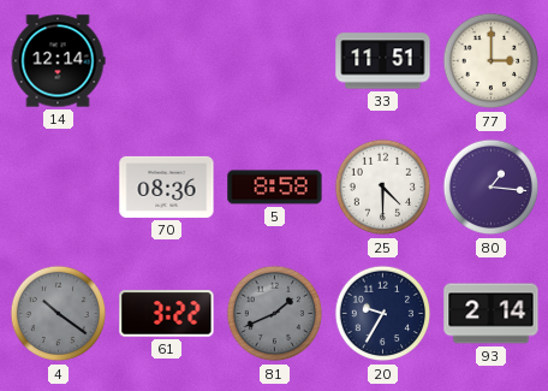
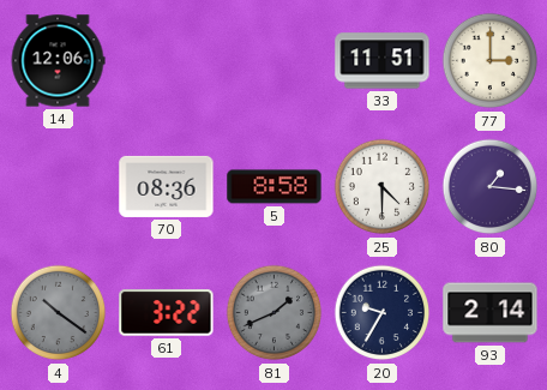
14: 12:14 -> 12:06
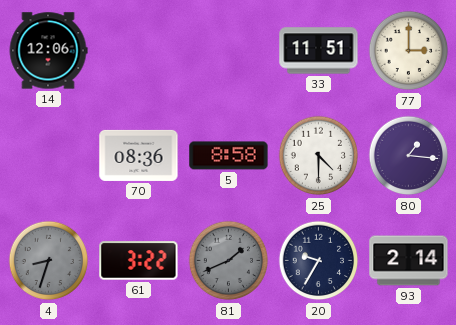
4: 10:21 -> 8:33
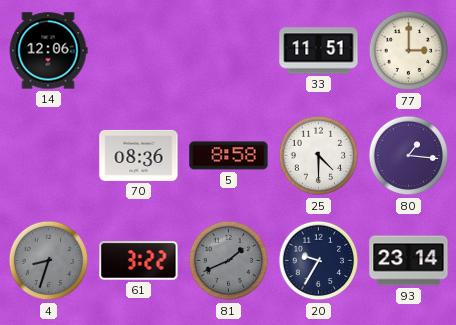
93: 2:14 -> 23:14
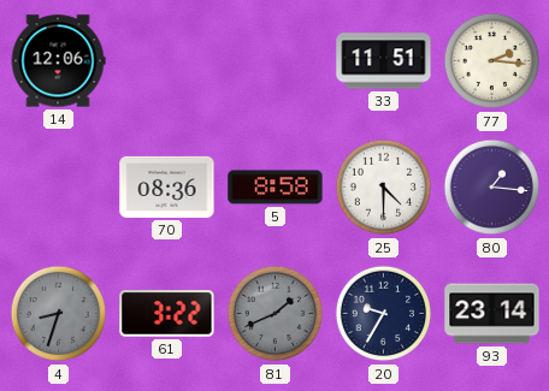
77: 3:00 -> 2:16
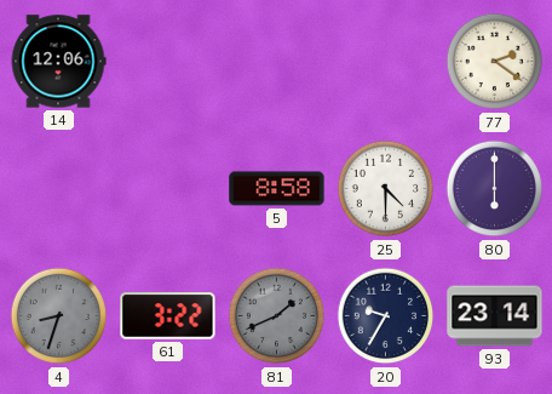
33: 11:51 -> none
77: 2:16 -> 2:21
70: 08:36 -> none
80: 1:16 -> 6:00
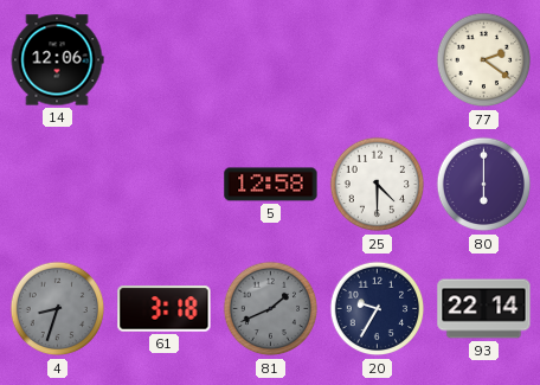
5: 8:58 -> 12:58
61: 3:22 -> 3:18
93: 23:14 -> 22:14
